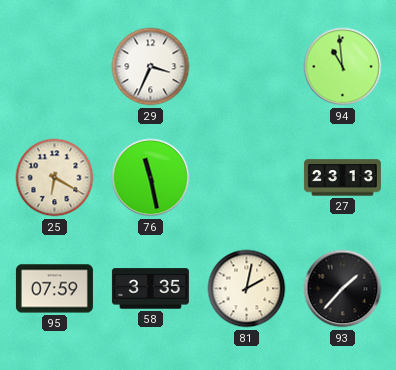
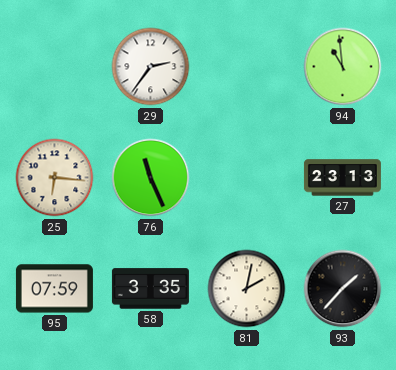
29: 3:34 -> 2:36
25: 6:20 -> 6:16
76: 11:28 -> 11:26
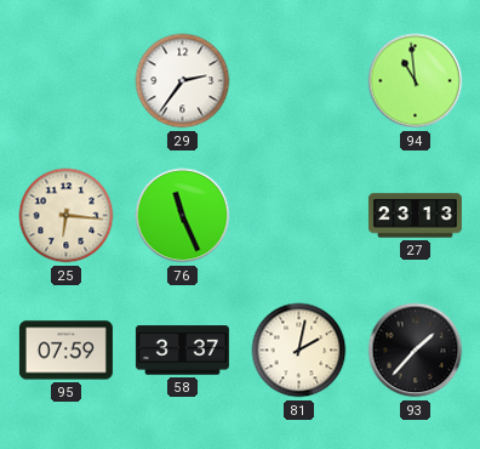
58: 3:35 -> 3:37
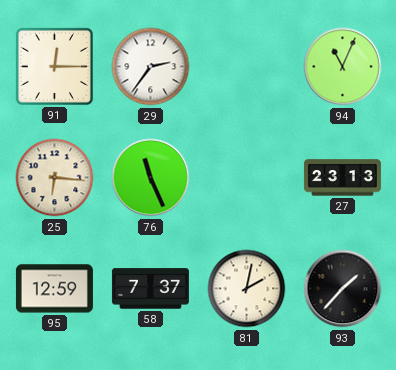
91: none -> 12:15
94: 10:59 -> 11:04
95: 07:59 -> 12:59
58: 3:37 -> 7:37
